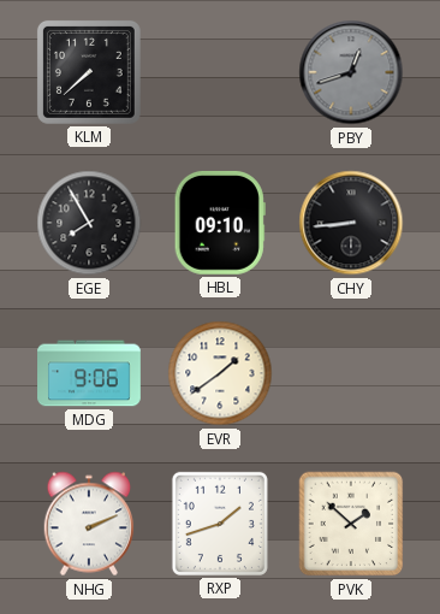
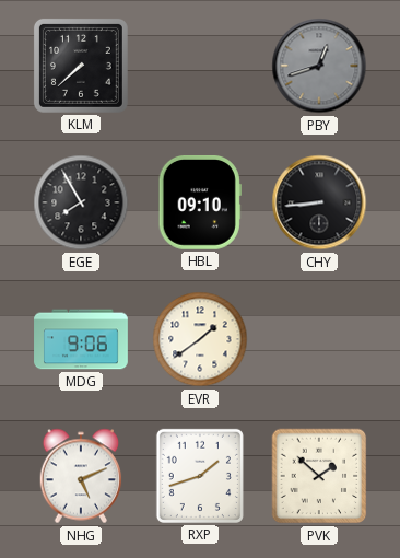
NHG: 2:11 -> 5:11
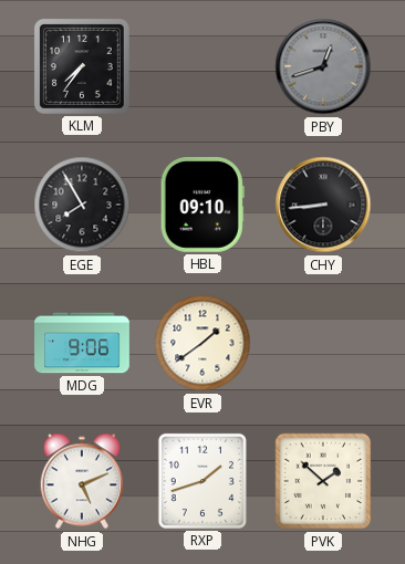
KLM: 7:38 -> 7:36
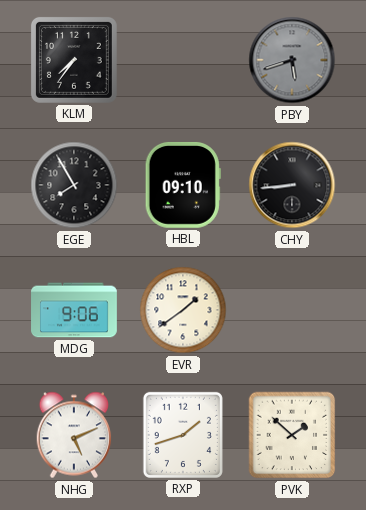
PBY: 12:42 -> 5:42
